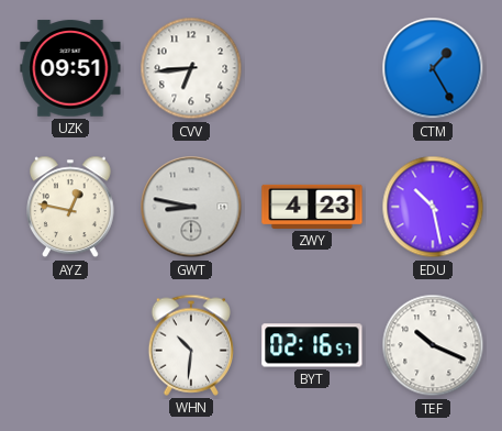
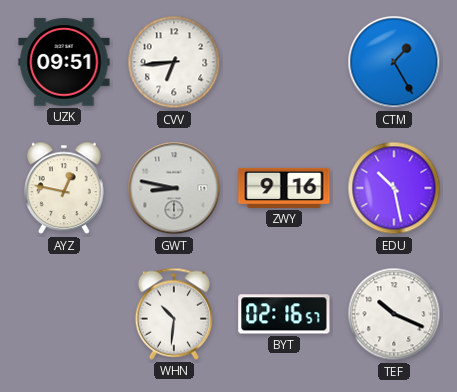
ZWY: 4:23 -> 9:16
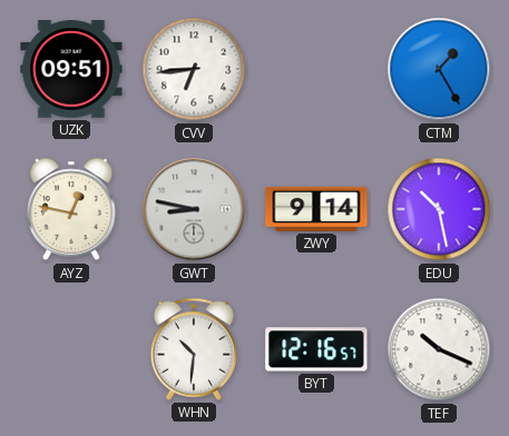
ZWY: 9:16 -> 9:14
BYT: 02:16 -> 12:16
